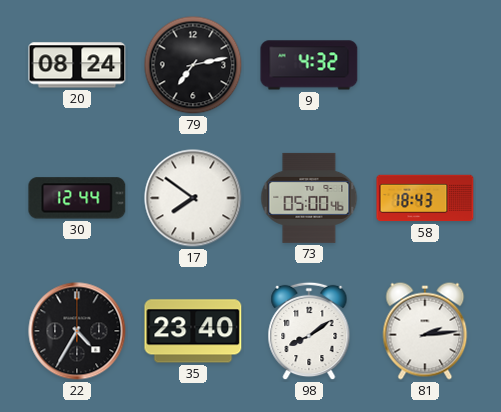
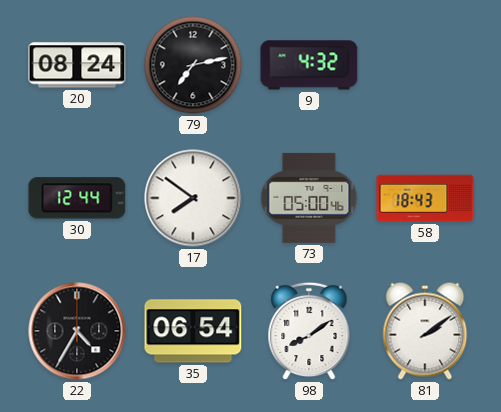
35: 23:40 -> 06:54
81: 2:14 -> 2:09
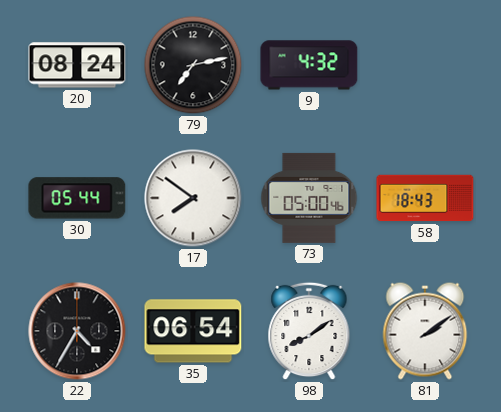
30: 12:44 -> 05:44
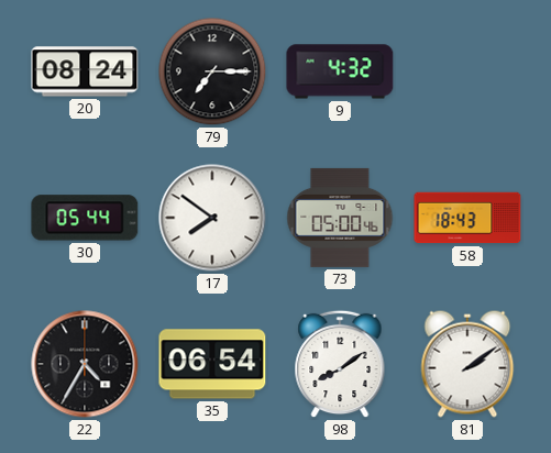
79: 7:13 -> 7:15
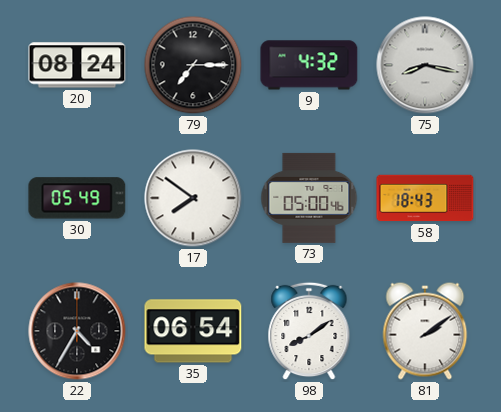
75: none -> 8:17
30: 05:44 -> 05:49
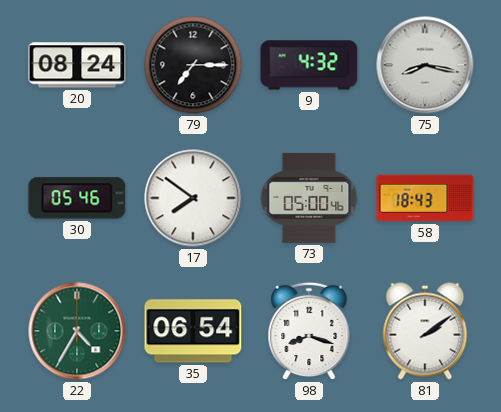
30: 05:49 -> 05:46
22 dial: black -> green
98: 8:09 -> 8:18
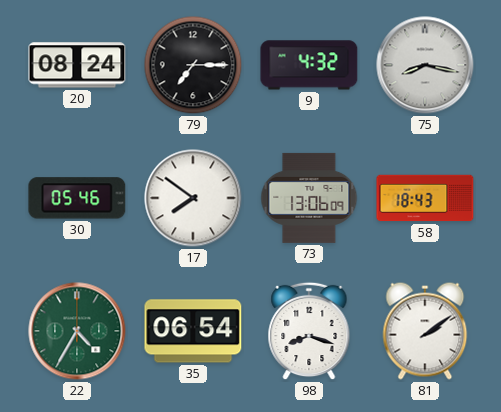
73: 05:00 -> 13:06
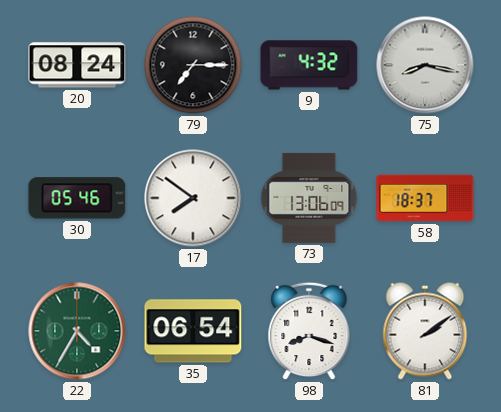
58: 18:43 -> 18:37
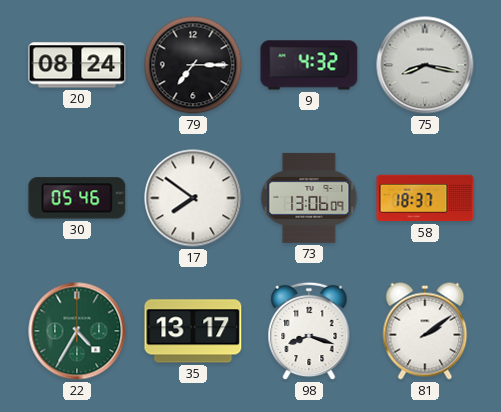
35: 06:54 -> 13:17
